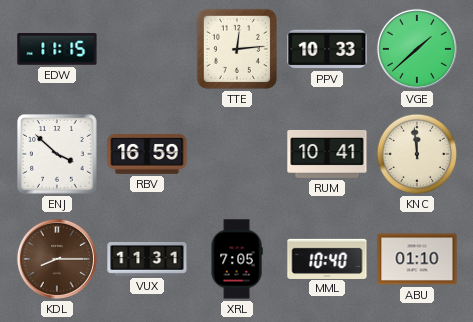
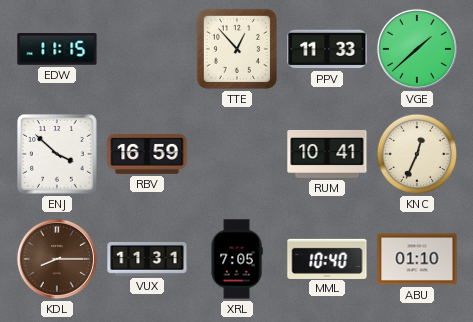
TTE: 12:14 -> 12:53
PPV: 10:33 -> 11:33
KNC: 11:59 -> 12:34
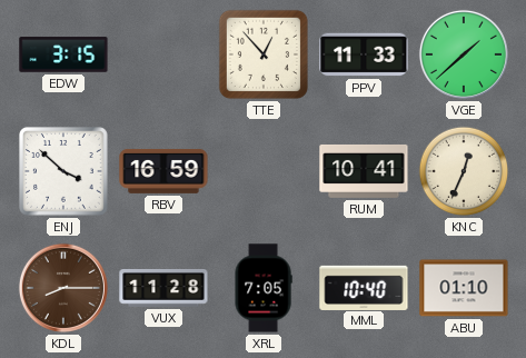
EDW: 11:15 -> 3:15
VUX: 11:31 -> 11:28
